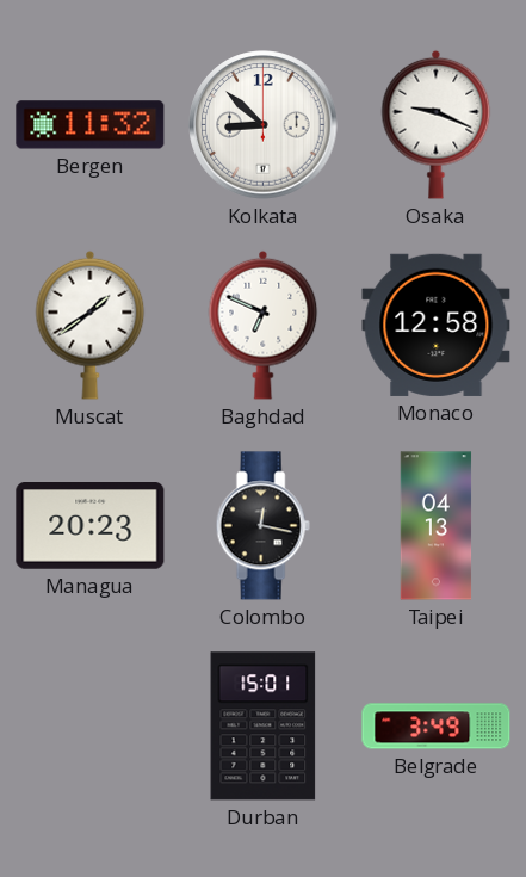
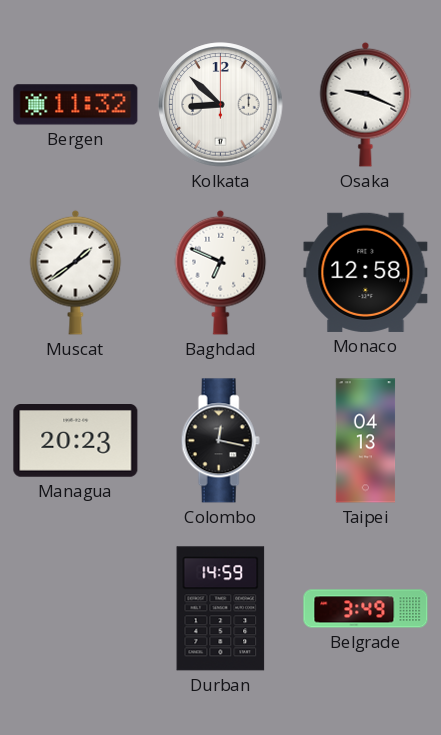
Durban: 15:01 -> 14:59
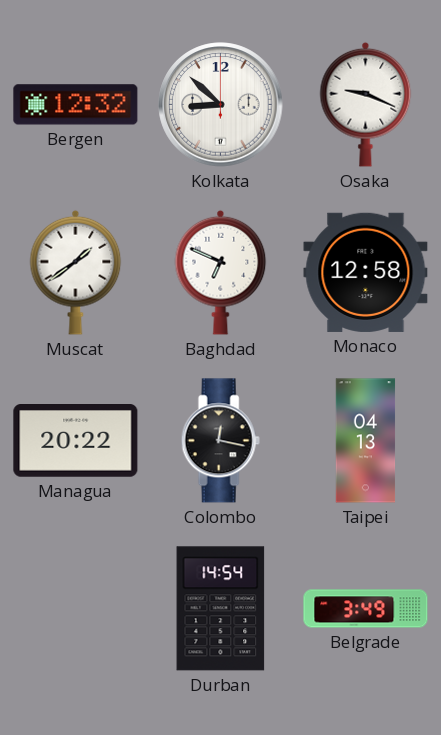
Bergen: 11:32 -> 12:32
Managua: 20:23 -> 20:22
Durban: 14:59 -> 14:54
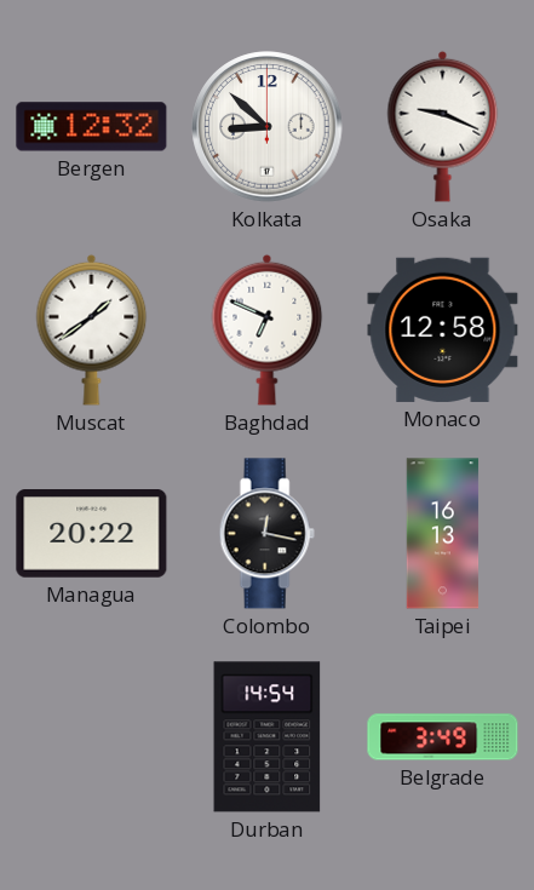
Taipei: 04:13 -> 16:13
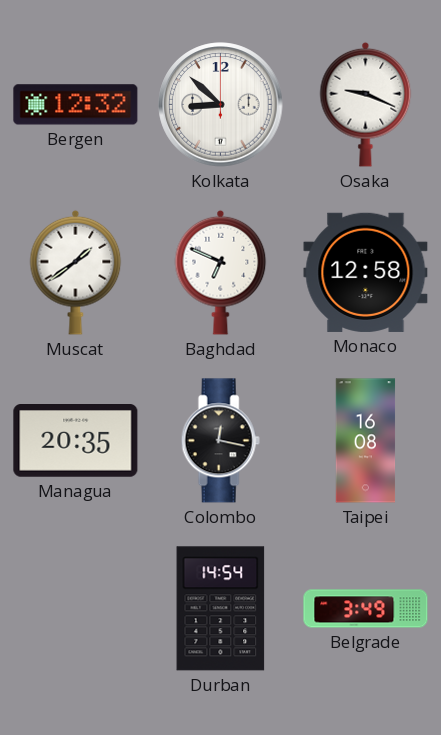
Managua: 20:22 -> 20:35
Taipei: 16:13 -> 16:08
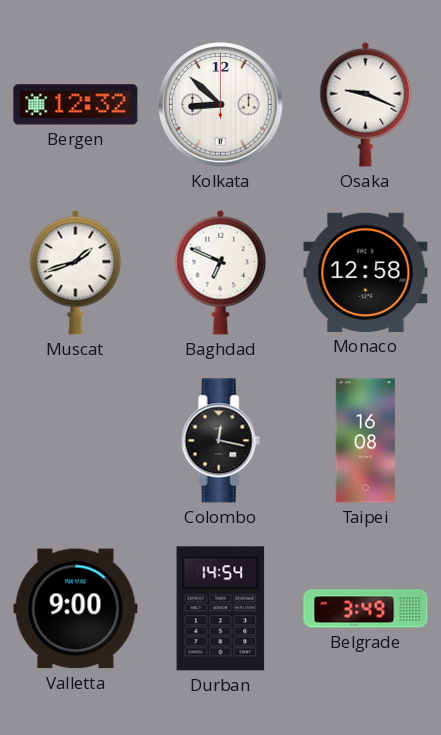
Muscat: 1:39 -> 1:42
Managua: 20:35 -> none
Valletta: none -> 9:00
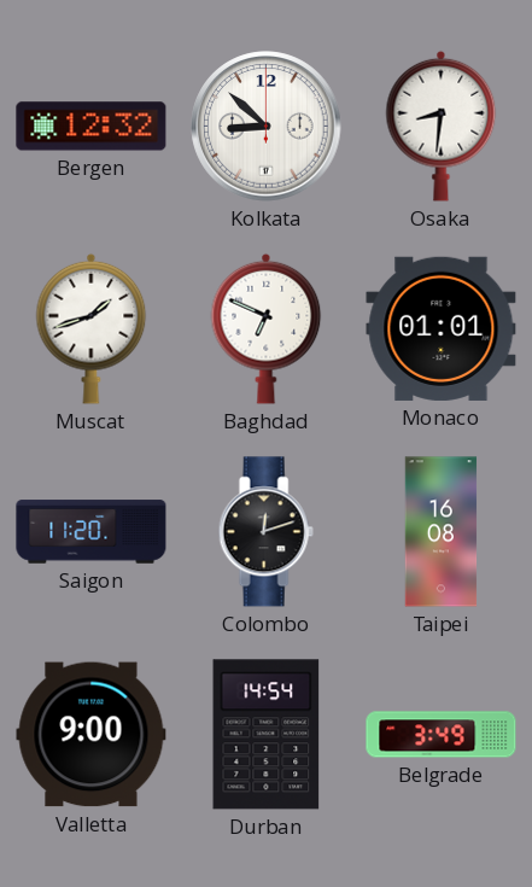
Osaka: 9:19 -> 8:31
Monaco: 12:58 -> 01:01
Saigon: none -> 11:20
Colombo: 12:17 -> 12:12
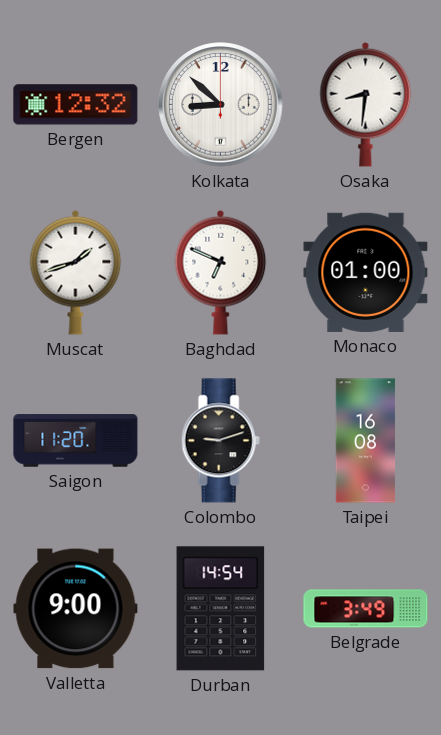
Monaco: 01:01 -> 01:00
Colombo: 12:12 -> 9:12
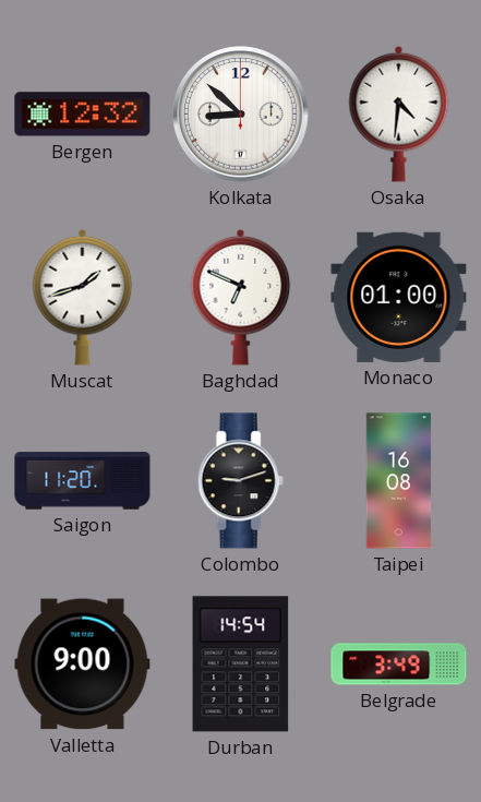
Osaka: 8:31 -> 4:31
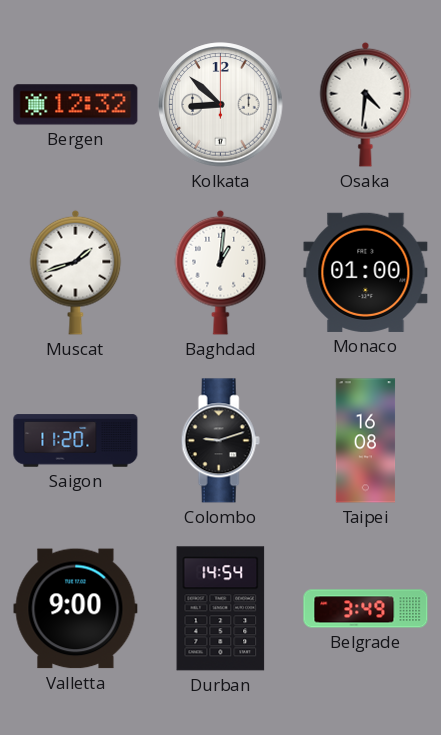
Baghdad: 6:49 -> 1:01
